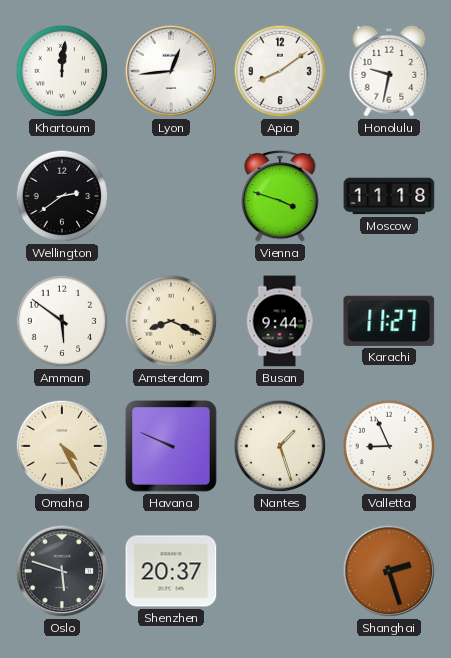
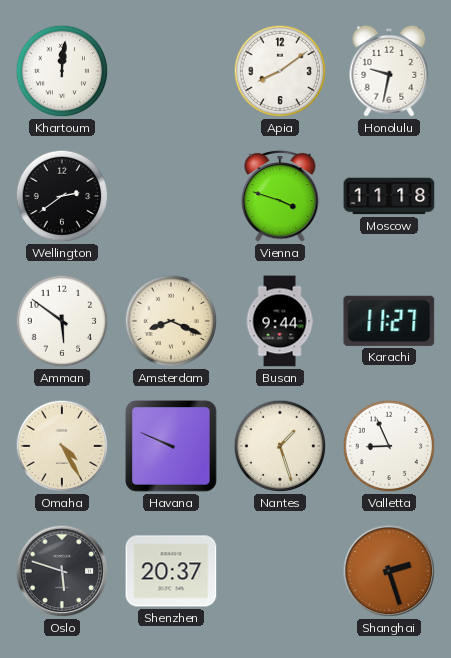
Lyon: 12:44 -> none
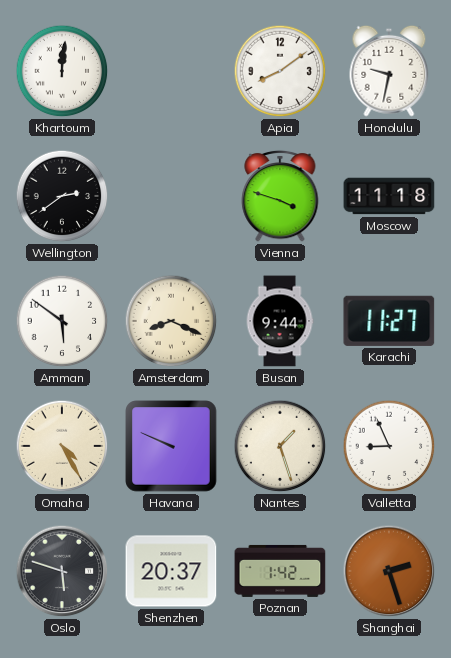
Poznan: none -> 1:42
